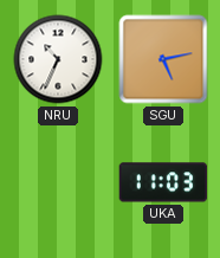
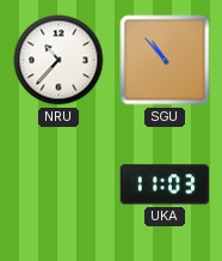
NRU: 10:34 -> 10:37
SGU: 5:13 -> 10:53
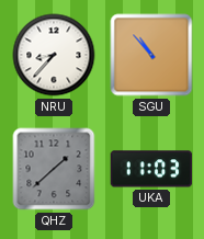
NRU: 10:37 -> 8:37
QHZ: none -> 1:38
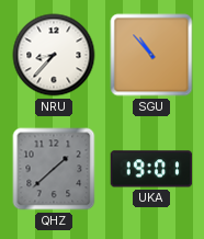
UKA: 11:03 -> 19:01
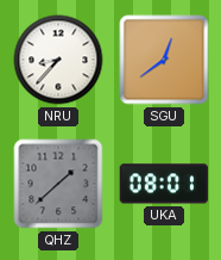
SGU: 10:53 -> 12:39
UKA: 19:01 -> 08:01
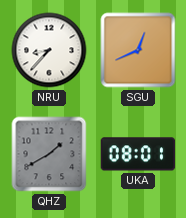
SGU: 12:39 -> 12:41
QHZ: 1:38 -> 1:40
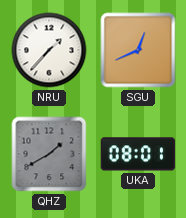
NRU: 8:37 -> 1:37
